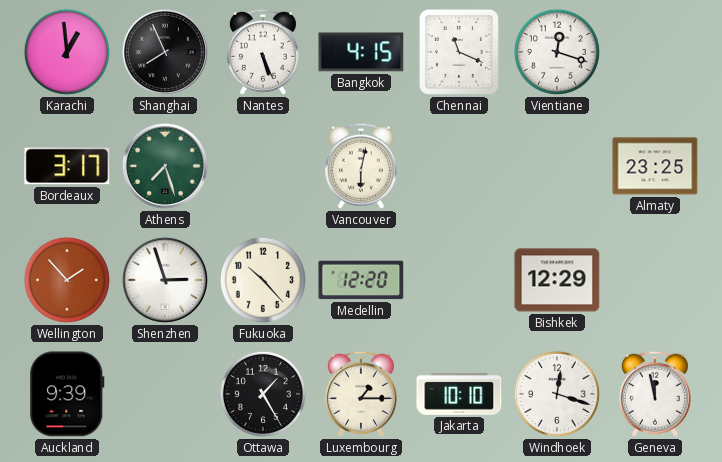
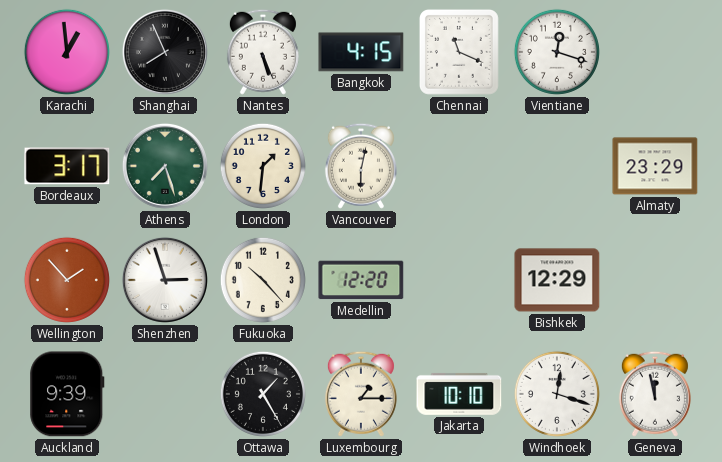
London: none -> 1:31
Almaty: 23:25 -> 23:29
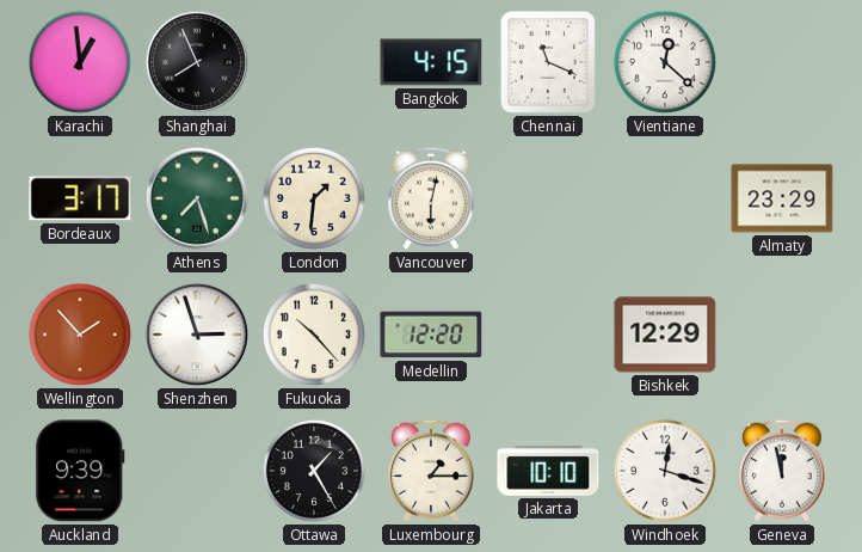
Nantes: 5:26 -> none
Vientiane: 12:18 -> 12:22
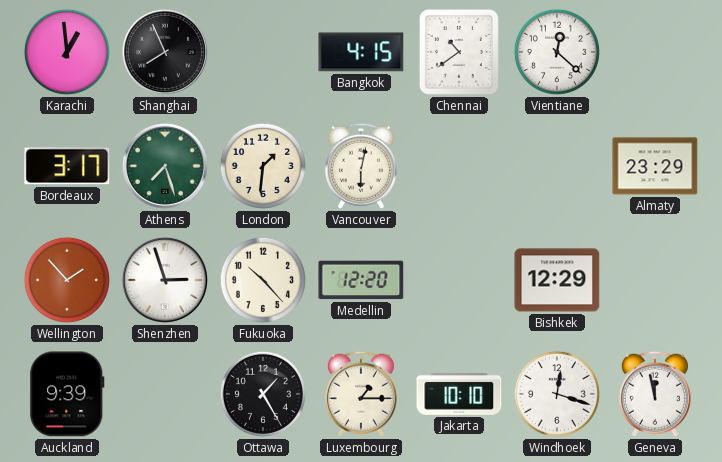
Chennai: 11:19 -> 10:39
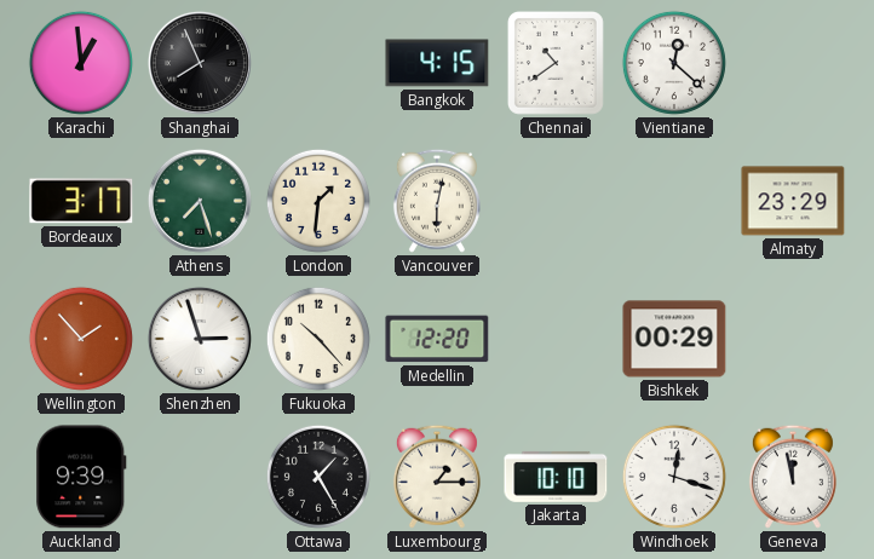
Bishkek: 12:29 -> 00:29
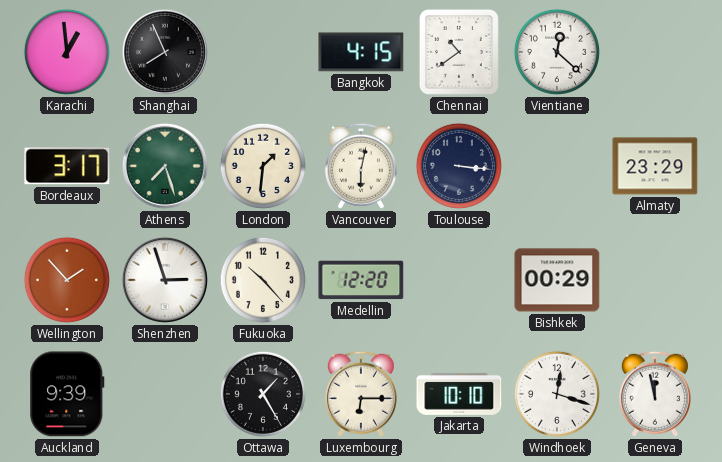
Toulouse: none -> 3:16
Luxembourg: 1:15 -> 6:15
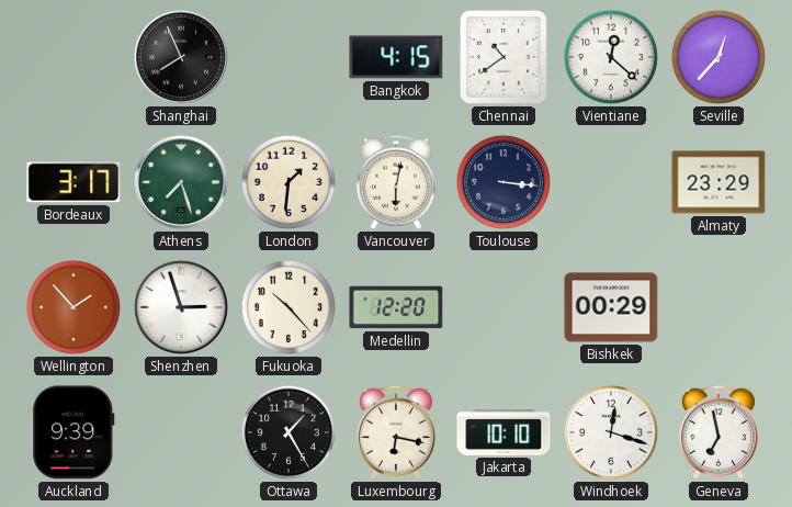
Karachi: 12:59 -> none
Seville: none -> 12:37
Luxembourg: 6:15 -> 6:17
Geneva: 11:58 -> 6:58
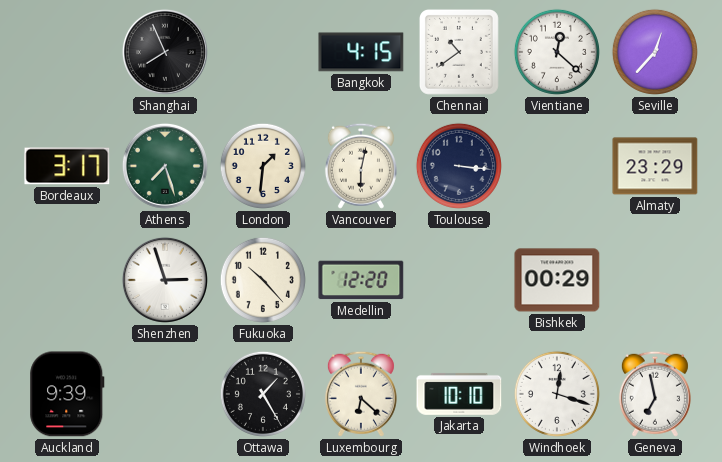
Wellington: 1:53 -> none
Luxembourg: 6:17 -> 6:22
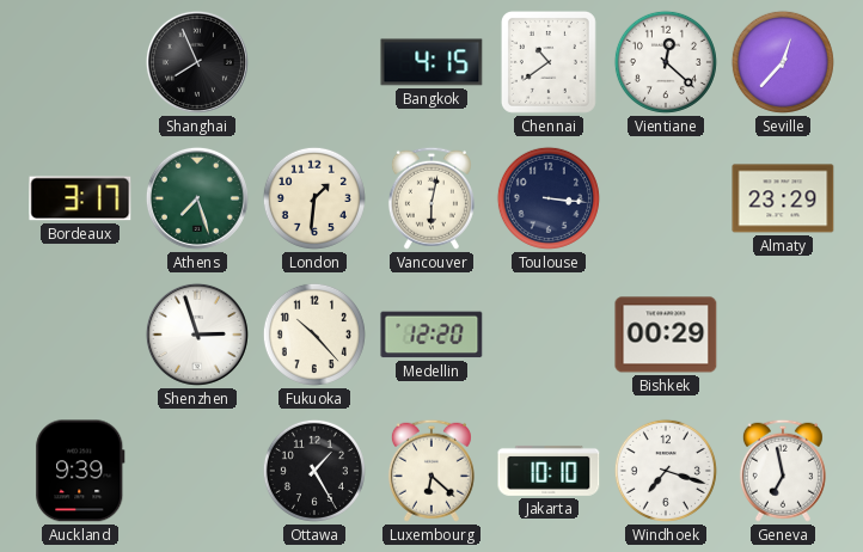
Windhoek: 12:18 -> 7:18
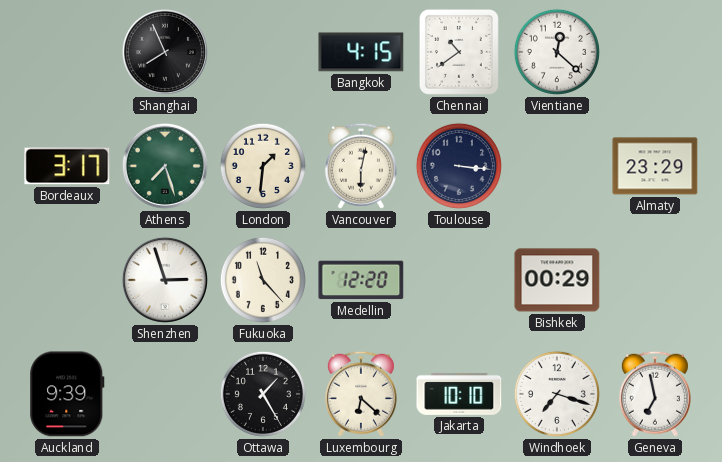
Seville: 12:37 -> none
Fukuoka: 10:23 -> 11:23
